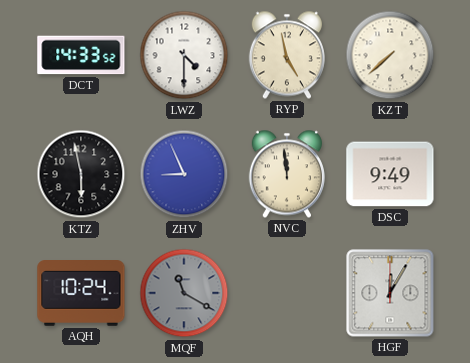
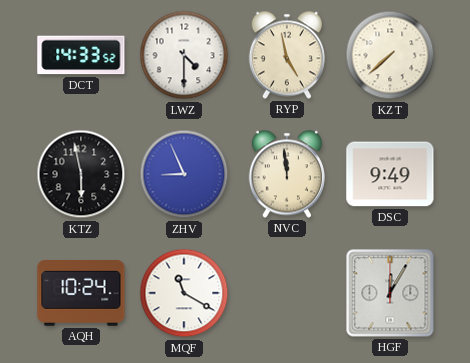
MQF dial: grey -> white
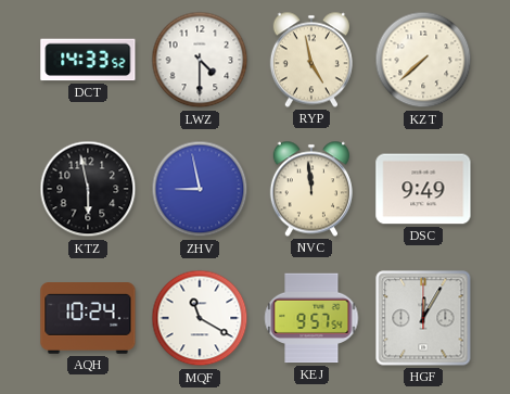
ZHV: 8:56 -> 8:58
KEJ: none -> 9:57
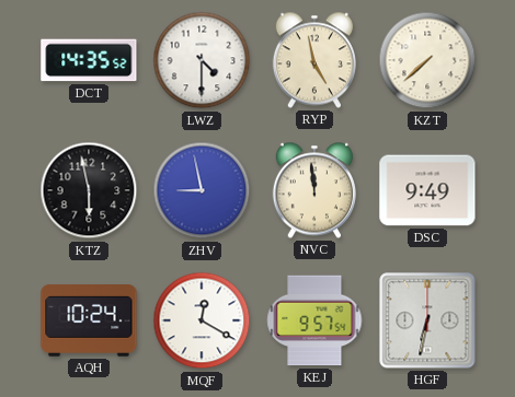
DCT: 14:33 -> 14:35
MQF: 11:20 -> 12:20
HGF: 12:05 -> 6:32
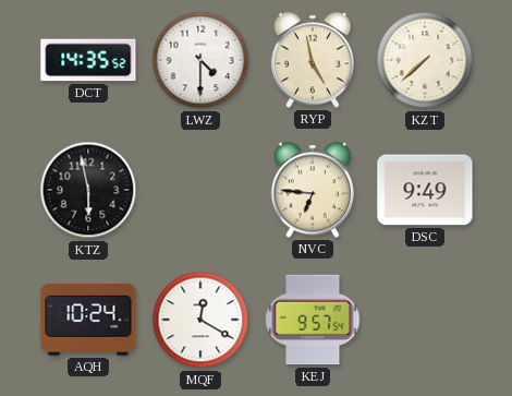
ZHV: 8:58 -> none
NVC: 11:59 -> 6:46
HGF: 6:32 -> none
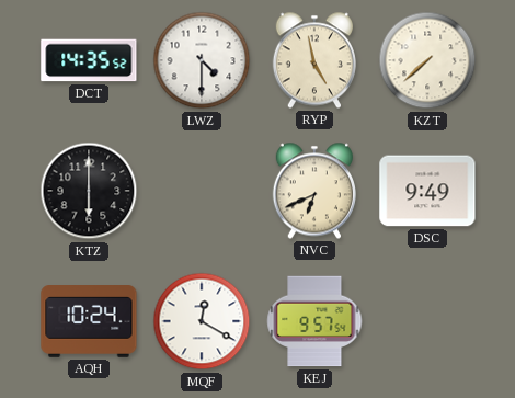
KTZ: 5:58 -> 6:00
NVC: 6:46 -> 6:41
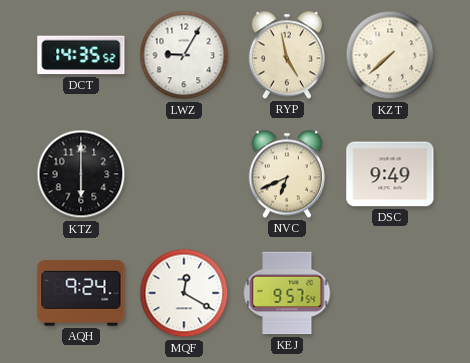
LWZ: 4:30 -> 9:05
AQH: 10:24 -> 9:24
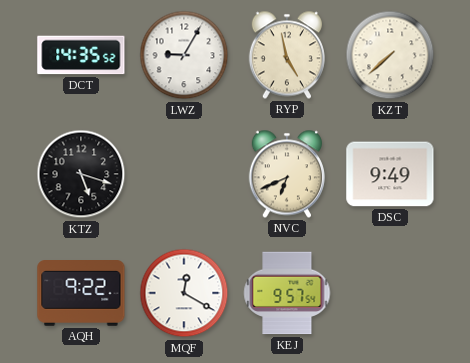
KTZ: 6:00 -> 5:18
AQH: 9:24 -> 9:22
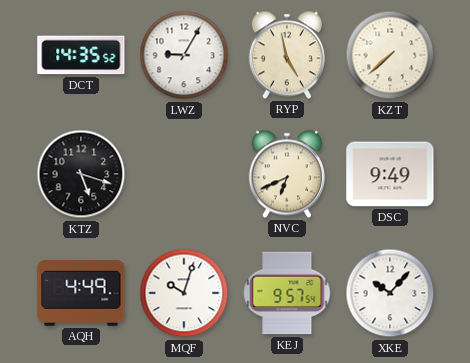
AQH: 9:22 -> 4:49
MQF: 12:20 -> 10:03
XKE: none -> 10:07
